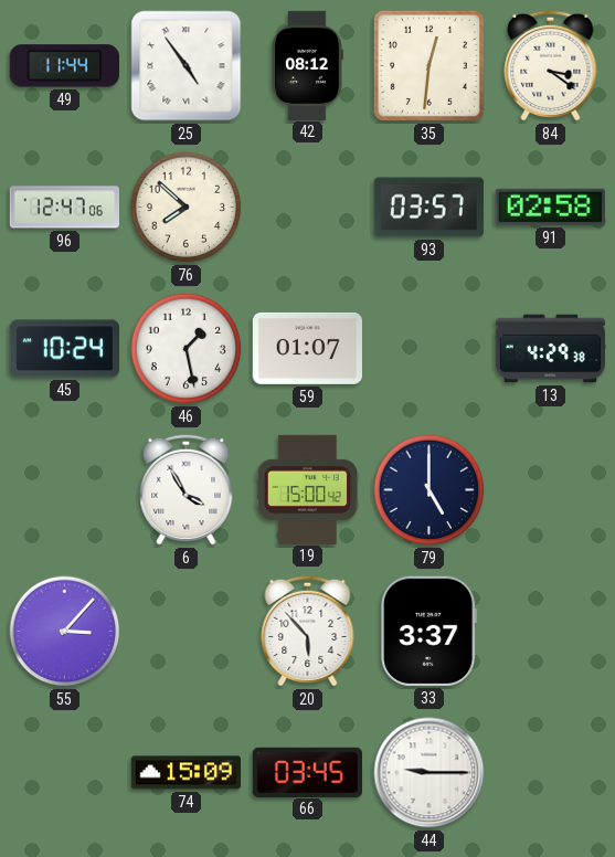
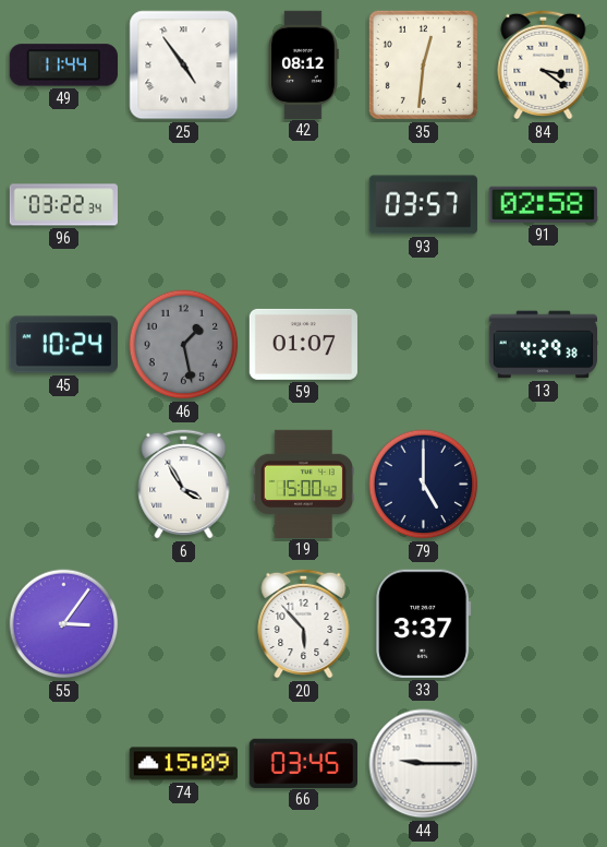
96: 12:47 -> 03:22
76: 7:52 -> none
46 dial: white -> grey
55: 3:07 -> 3:06
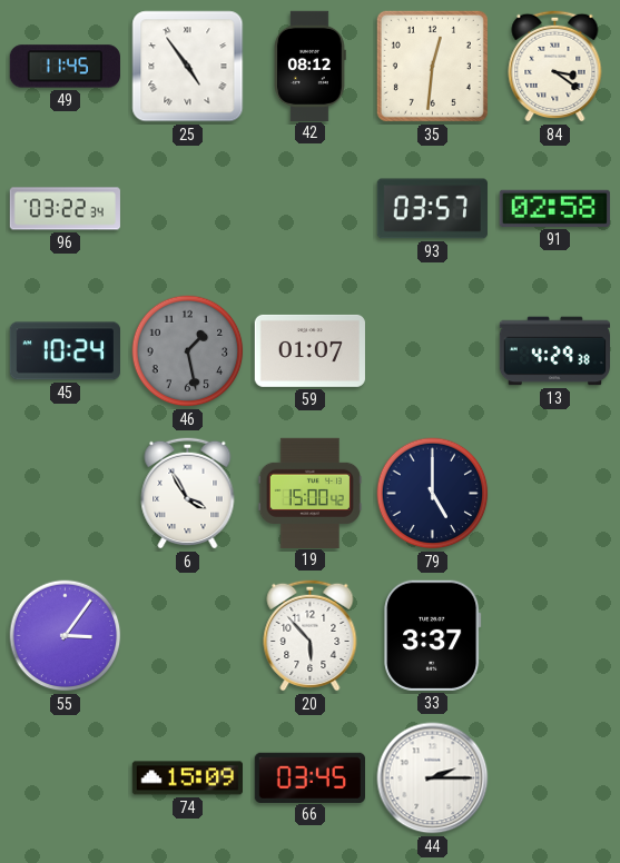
49: 11:44 -> 11:45
44: 9:15 -> 2:15
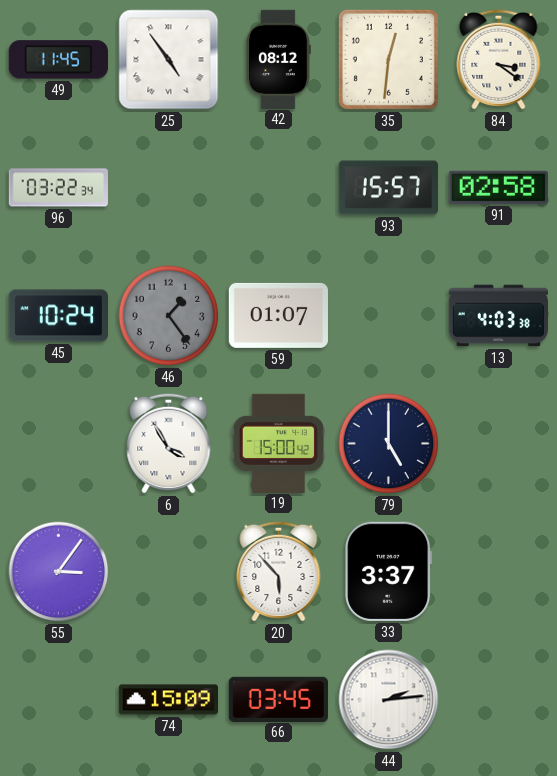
93: 03:57 -> 15:57
46: 1:28 -> 1:24
13: 4:29 -> 4:03
44: 2:15 -> 2:14
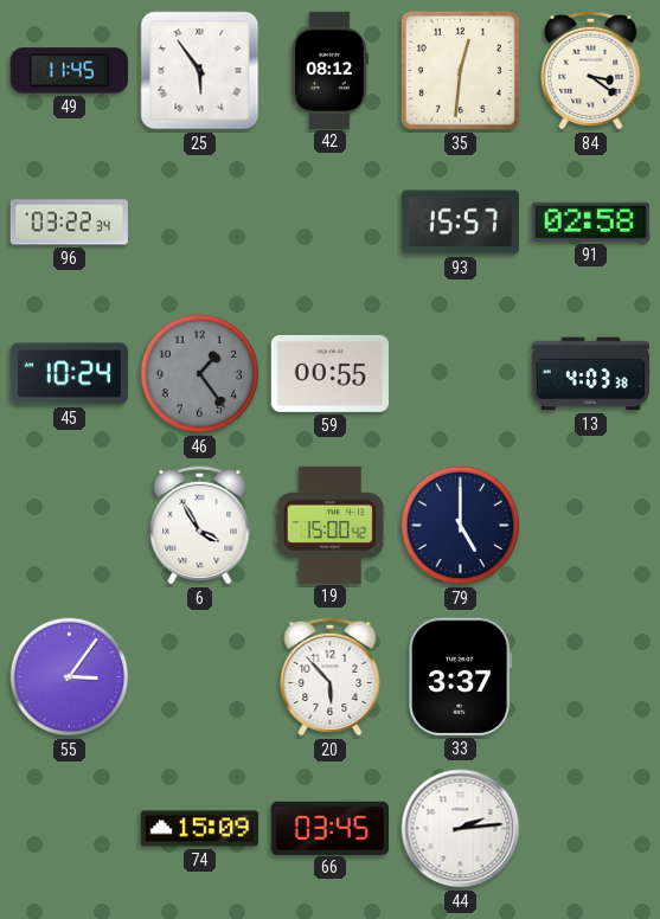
25: 4:54 -> 5:54
59: 01:07 -> 00:55
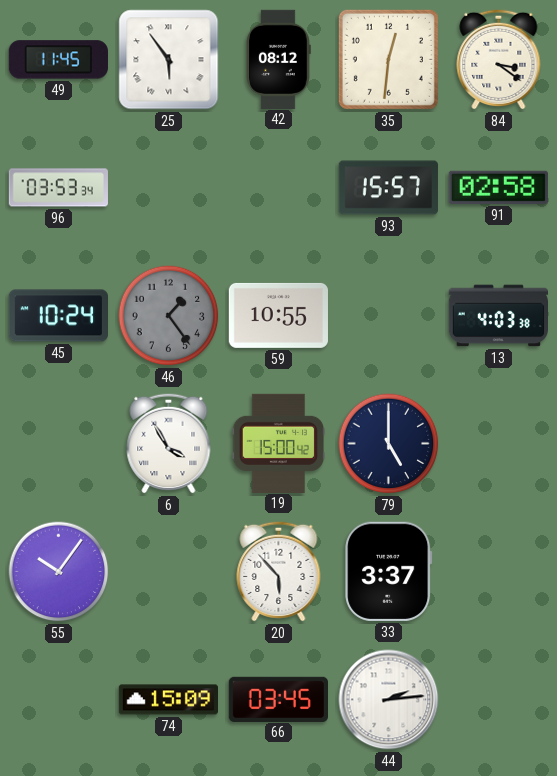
96: 03:22 -> 03:53
59: 00:55 -> 10:55
55: 3:06 -> 10:06
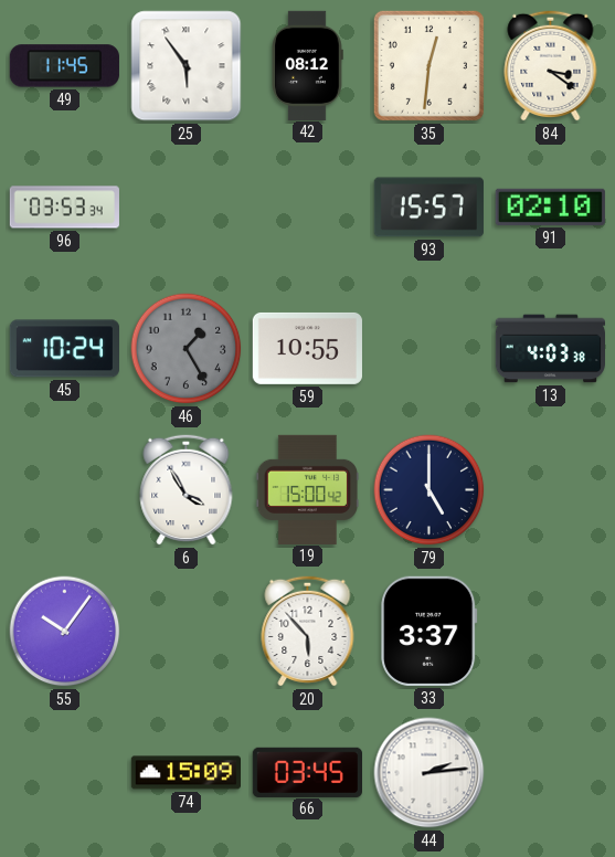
91: 02:58 -> 02:10
46: 1:24 -> 1:25
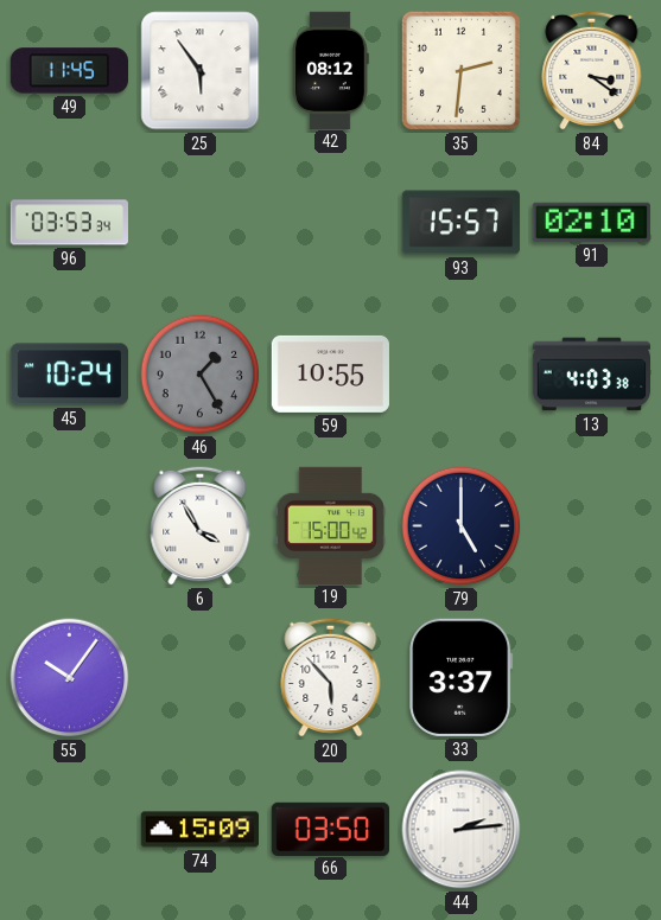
35: 12:31 -> 2:31
66: 03:45 -> 03:50
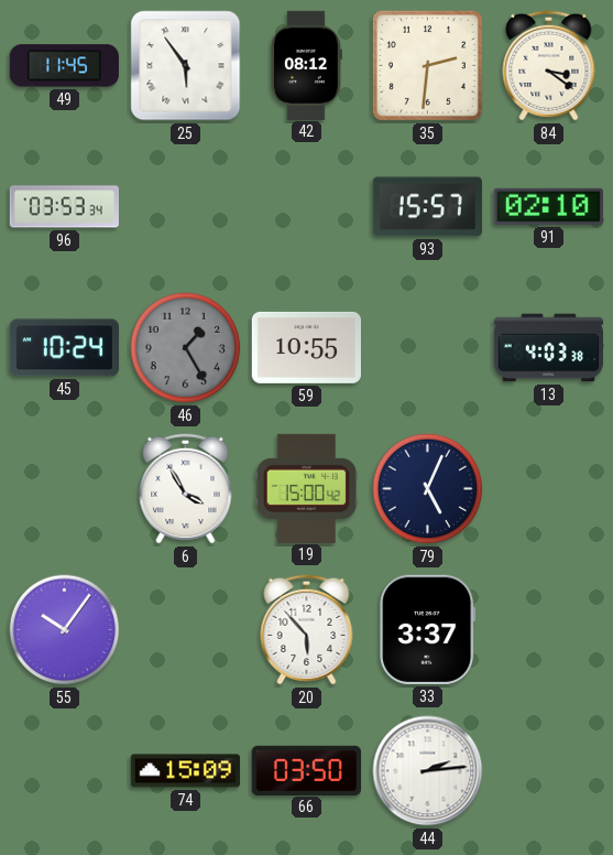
79: 5:00 -> 5:04
